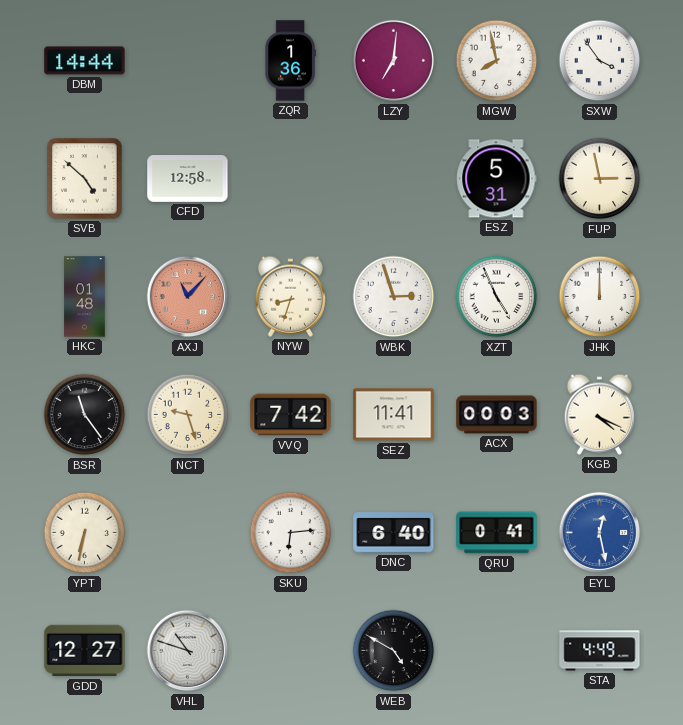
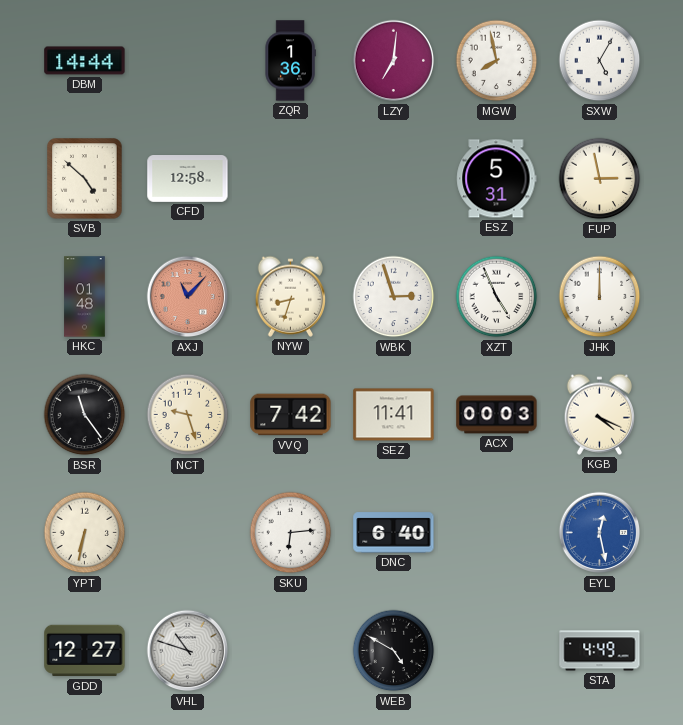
SXW: 3:54 -> 5:05
QRU: 0:41 -> none
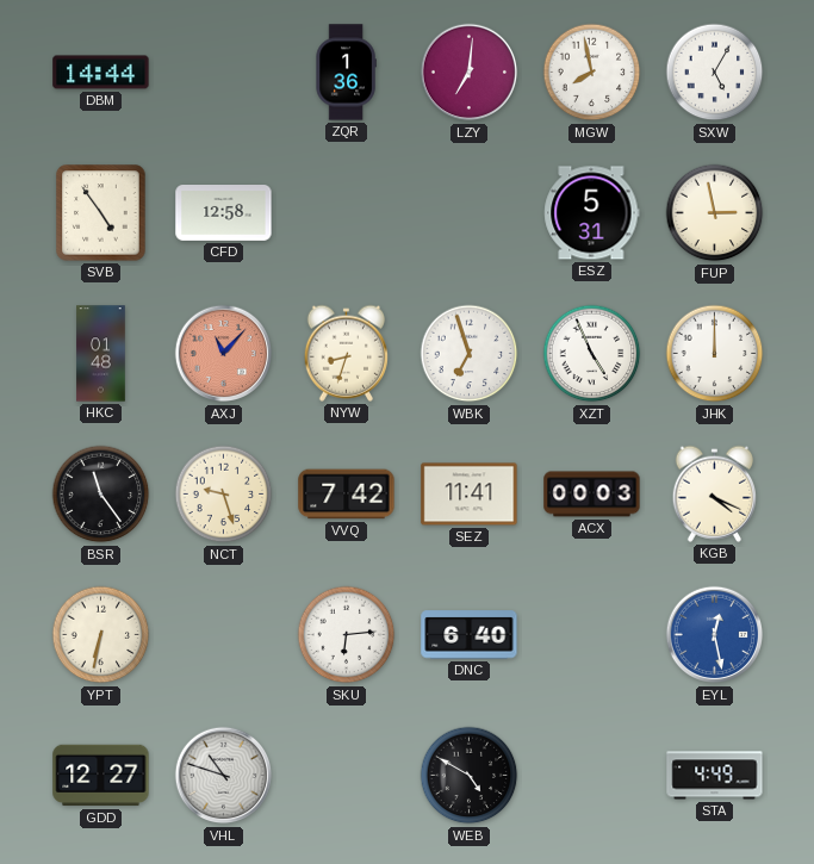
SVB: 4:52 -> 4:54
WBK: 2:57 -> 6:57
